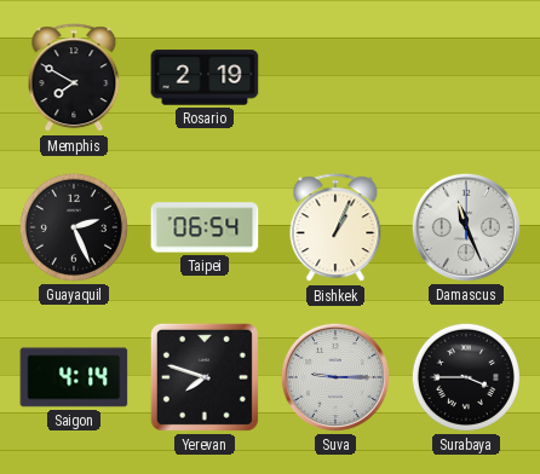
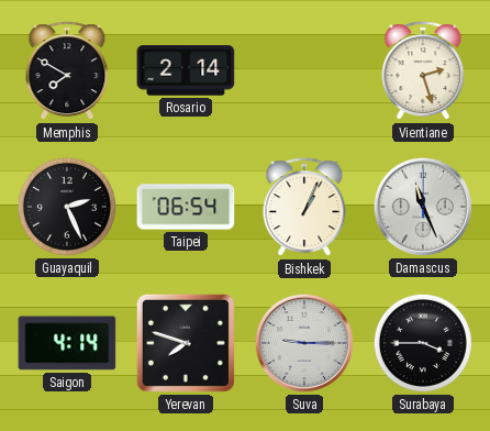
Rosario: 2:19 -> 2:14
Vientiane: none -> 2:27
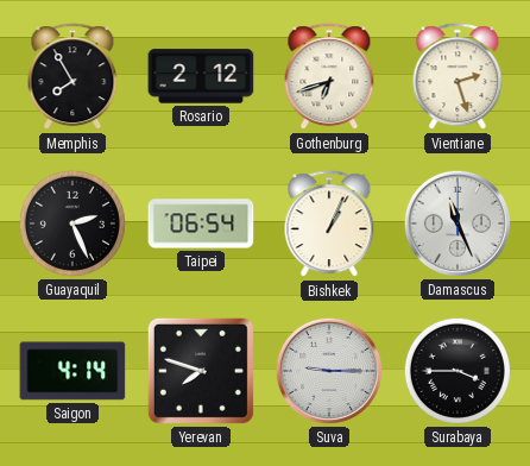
Memphis: 7:50 -> 7:55
Rosario: 2:14 -> 2:12
Gothenburg: none -> 6:42
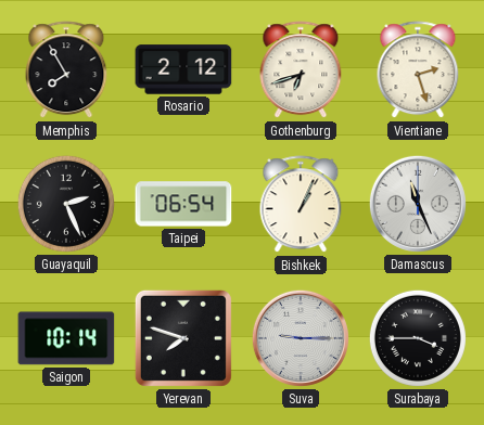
Saigon: 4:14 -> 10:14
